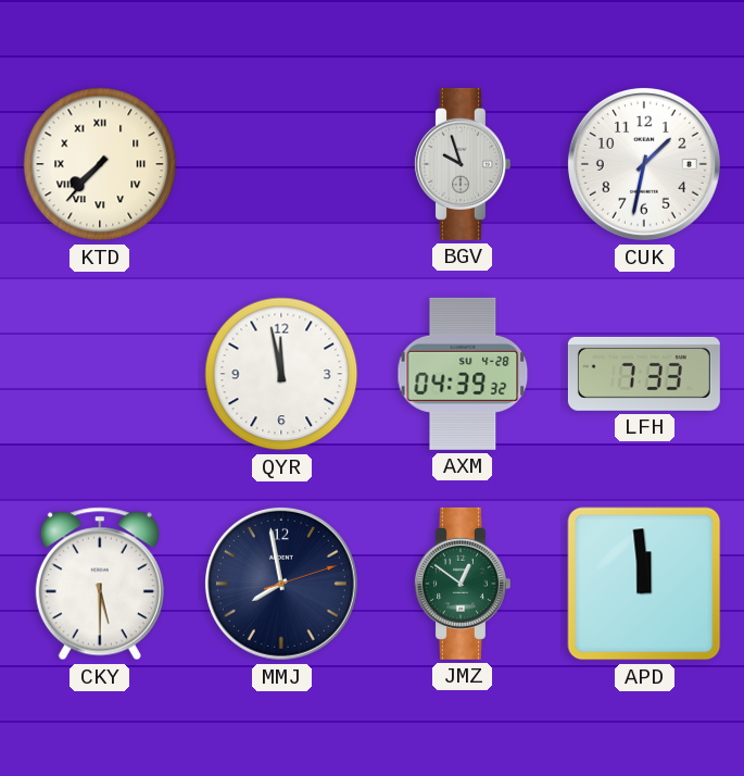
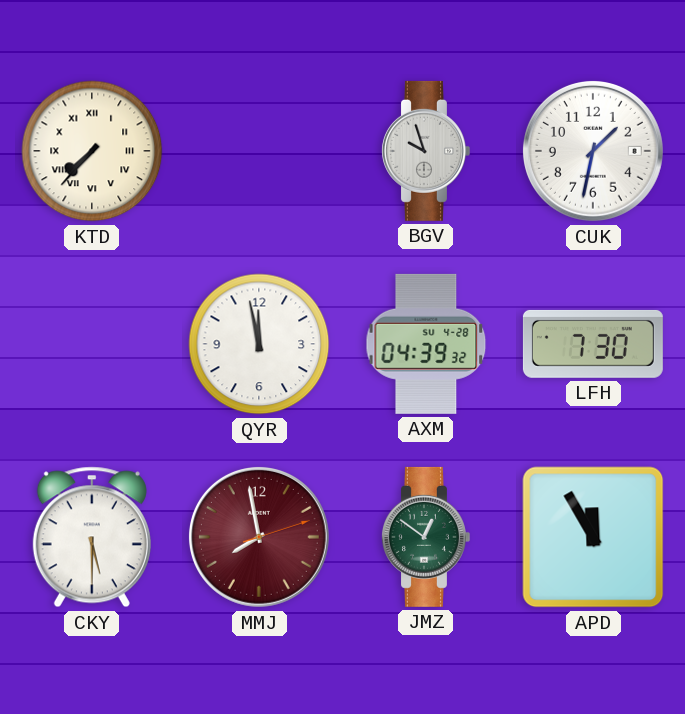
LFH: 7:33 -> 7:30
MMJ dial: navy -> burgundy
APD: 11:59 -> 11:55
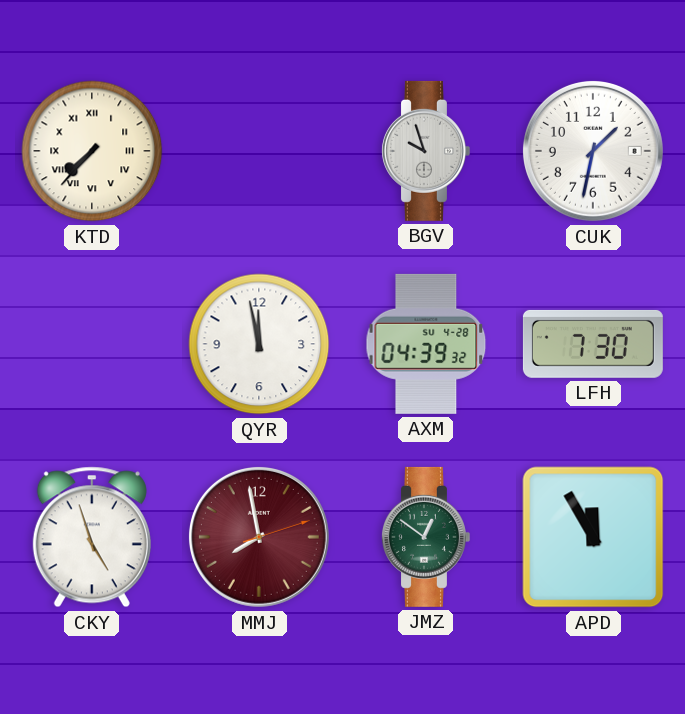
CKY: 5:30 -> 4:57
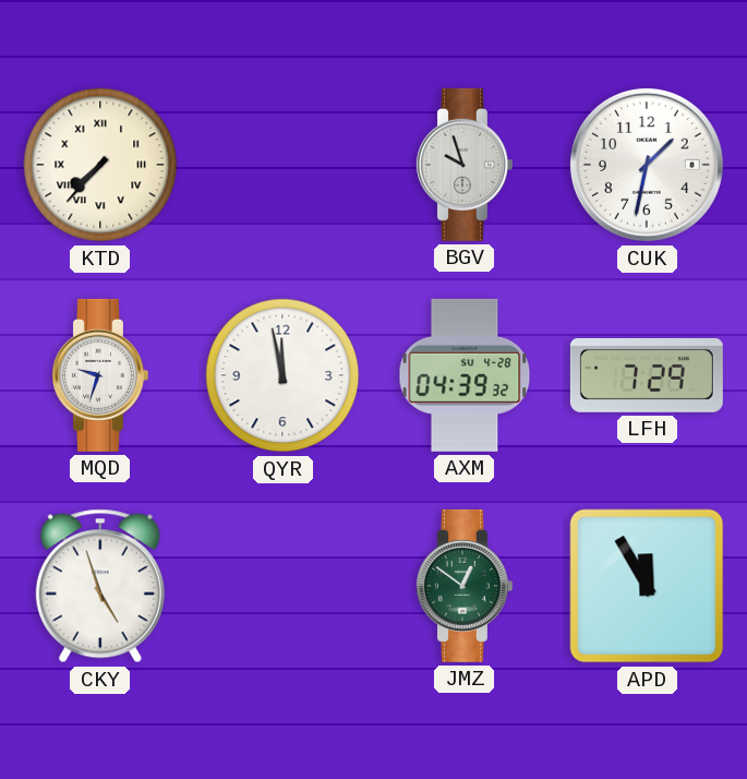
MQD: none -> 9:33
LFH: 7:30 -> 7:29
MMJ: 7:58 -> none
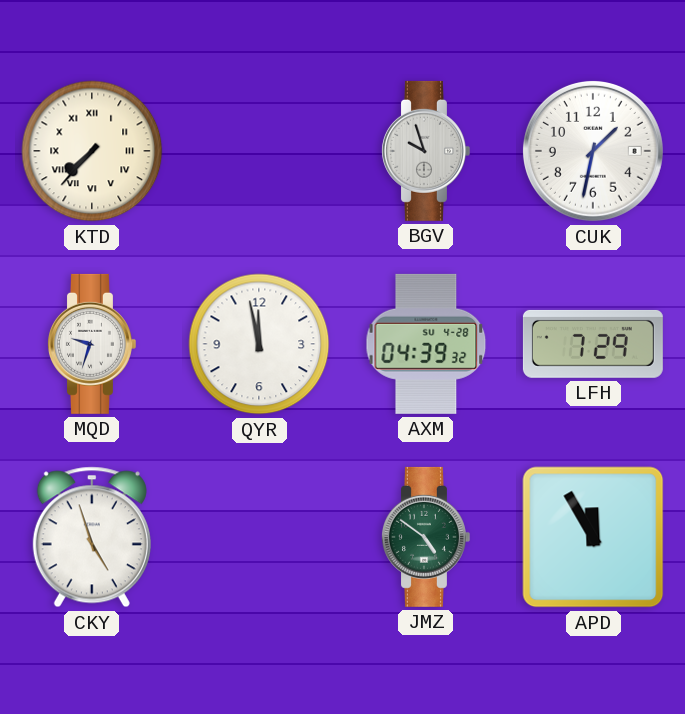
JMZ: 12:51 -> 4:51
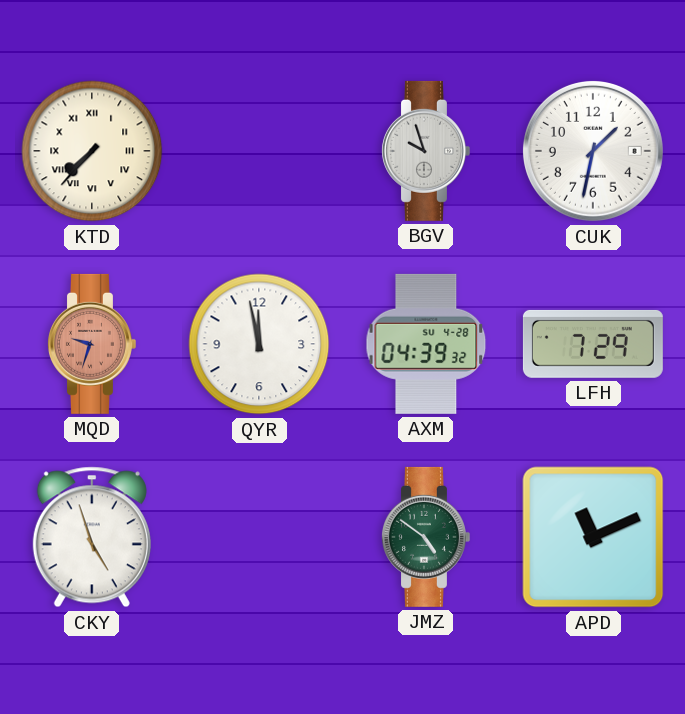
MQD dial: white -> salmon
APD: 11:55 -> 11:11
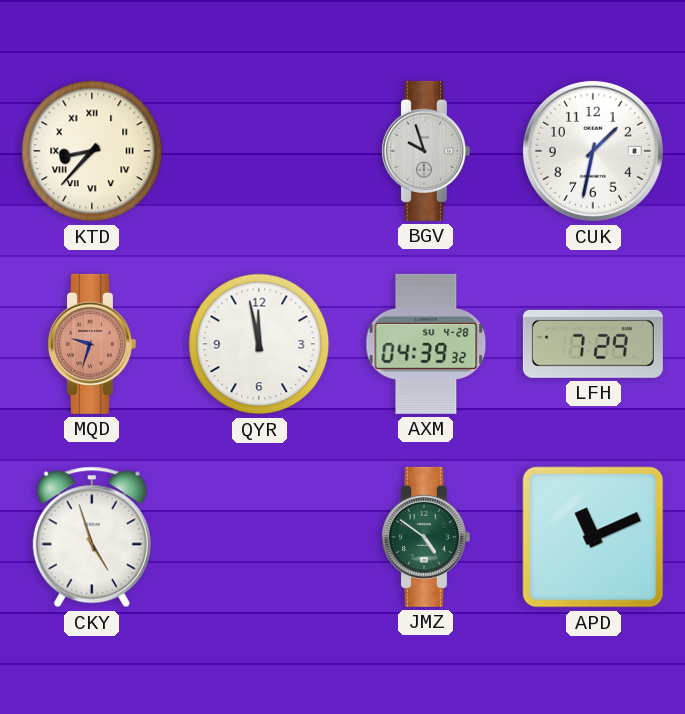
KTD: 7:37 -> 8:37
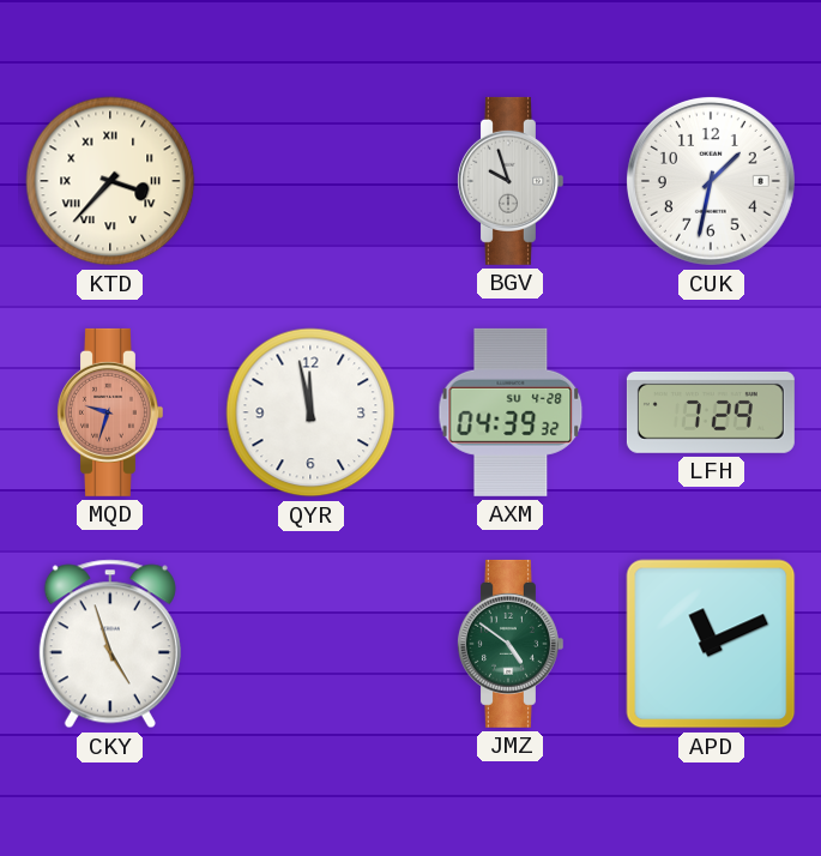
KTD: 8:37 -> 3:37
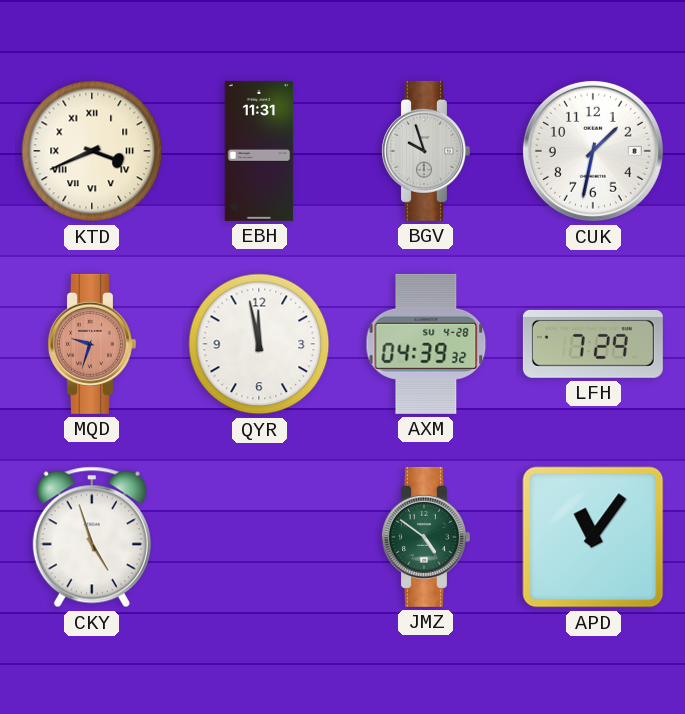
KTD: 3:37 -> 3:41
EBH: none -> 11:31
APD: 11:11 -> 11:06
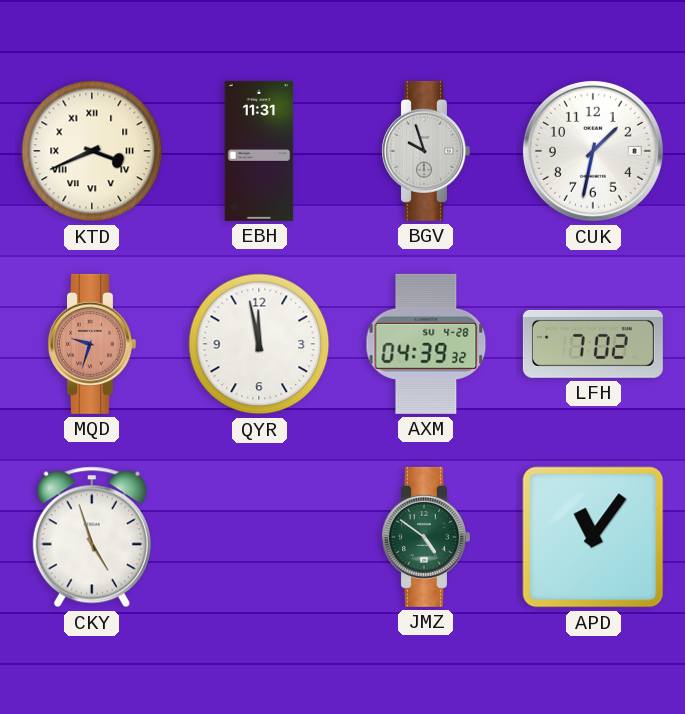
LFH: 7:29 -> 7:02
